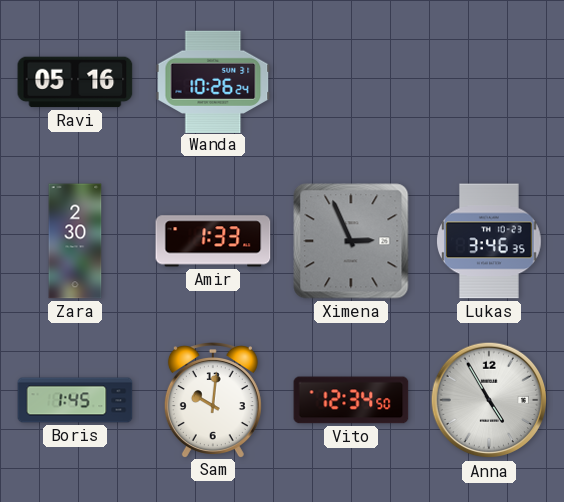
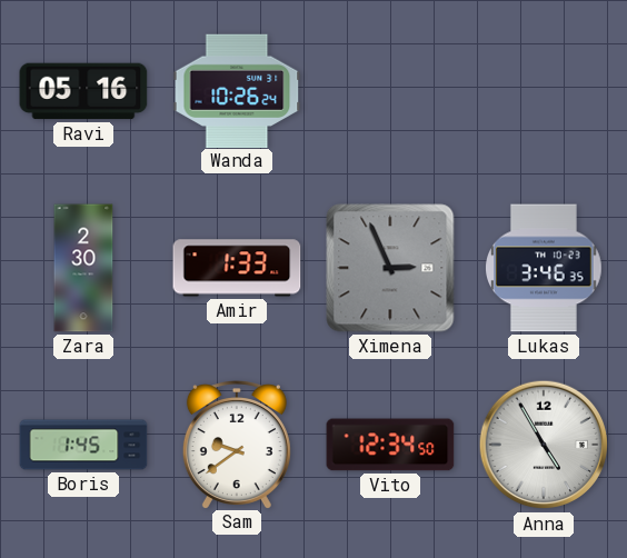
Sam: 10:01 -> 9:39
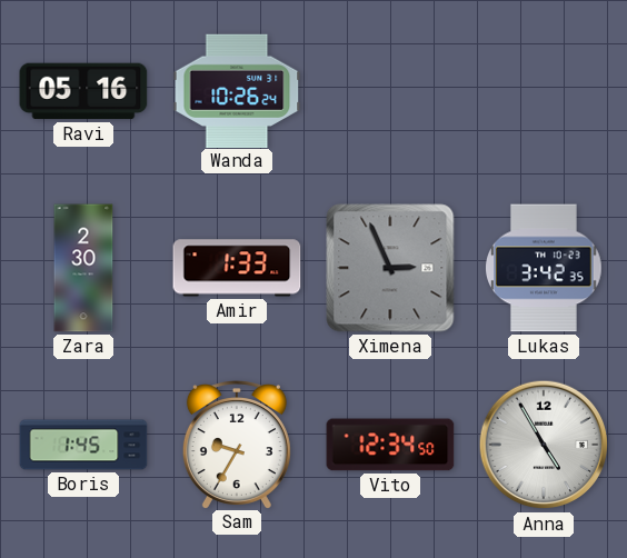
Lukas: 3:46 -> 3:42
Sam: 9:39 -> 9:35
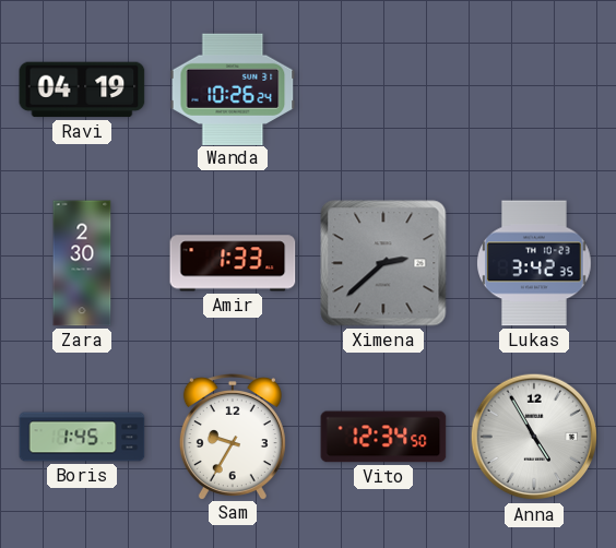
Ravi: 05:16 -> 04:19
Ximena: 2:56 -> 2:38
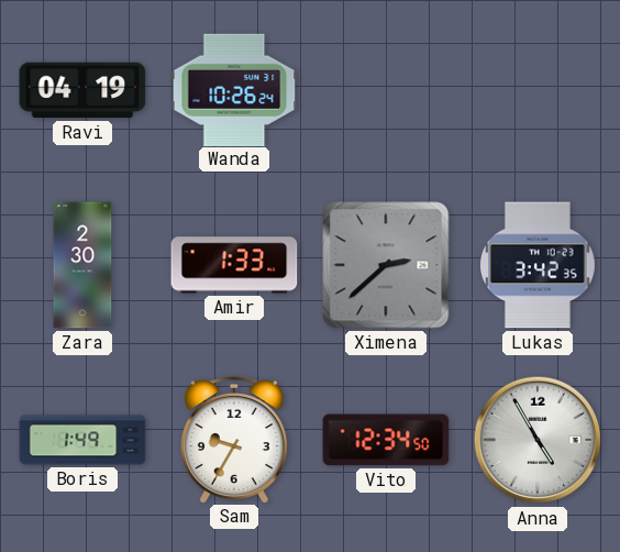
Boris: 1:45 -> 1:49
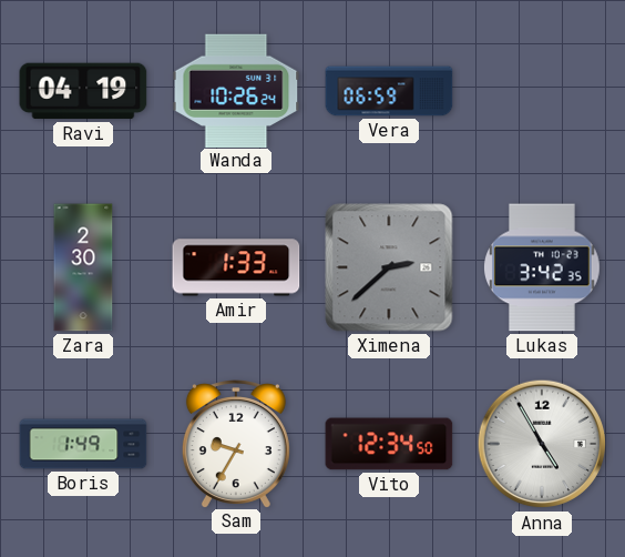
Vera: none -> 06:59
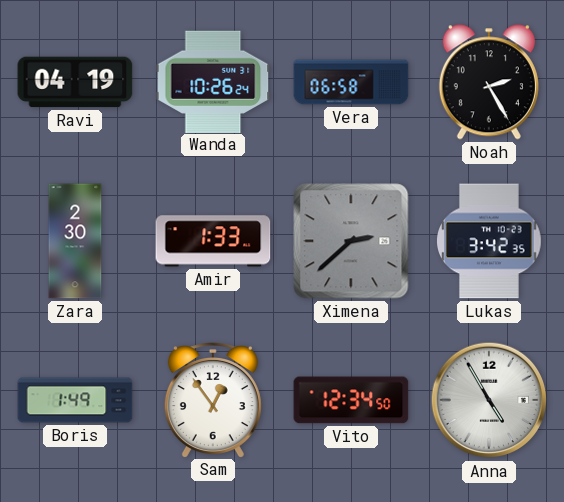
Vera: 06:59 -> 06:58
Noah: none -> 2:25
Sam: 9:35 -> 12:54
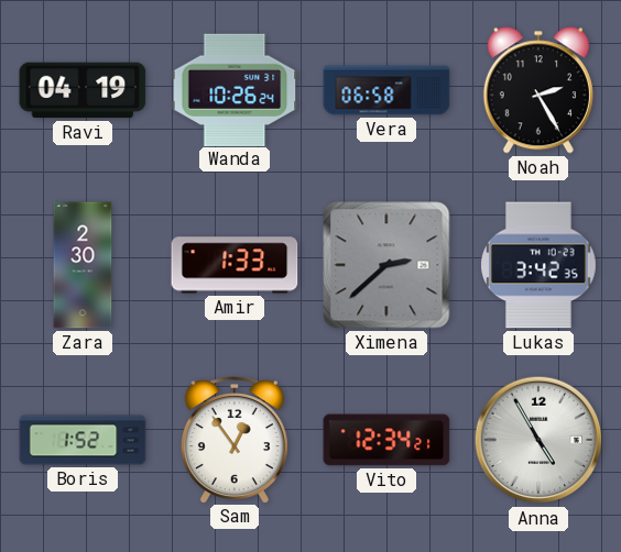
Boris: 1:49 -> 1:52
Vito: 12:34:50 -> 12:34:21
